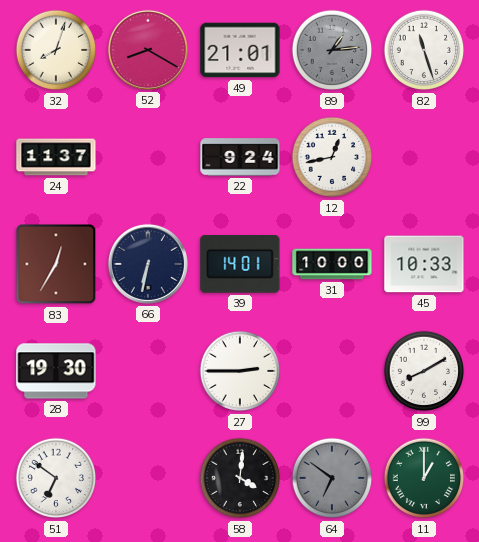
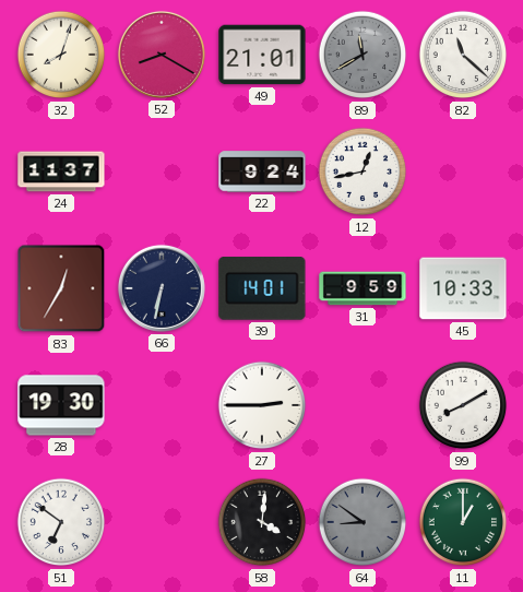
89: 1:14 -> 11:40
82: 11:27 -> 11:22
31: 10:00 -> 9:59
64: 6:51 -> 8:51
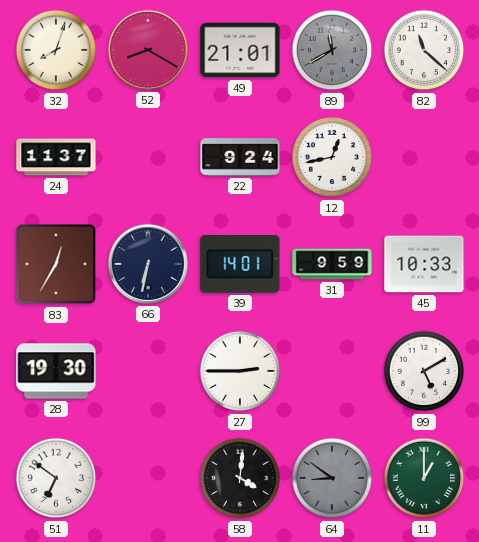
99: 8:10 -> 5:10
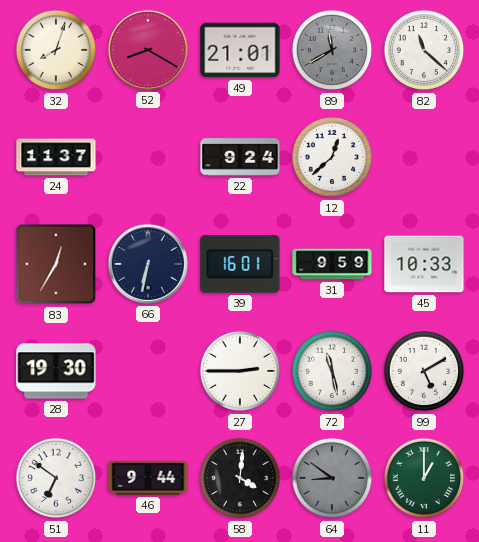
12: 12:43 -> 12:38
39: 14:01 -> 16:01
72: none -> 11:28
46: none -> 9:44
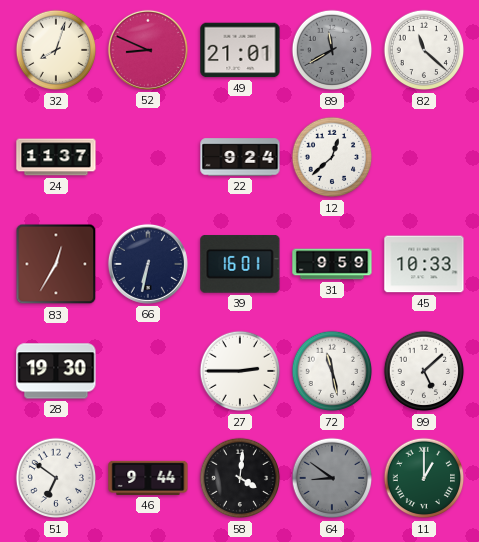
52: 8:20 -> 8:49
99: 5:10 -> 5:08
